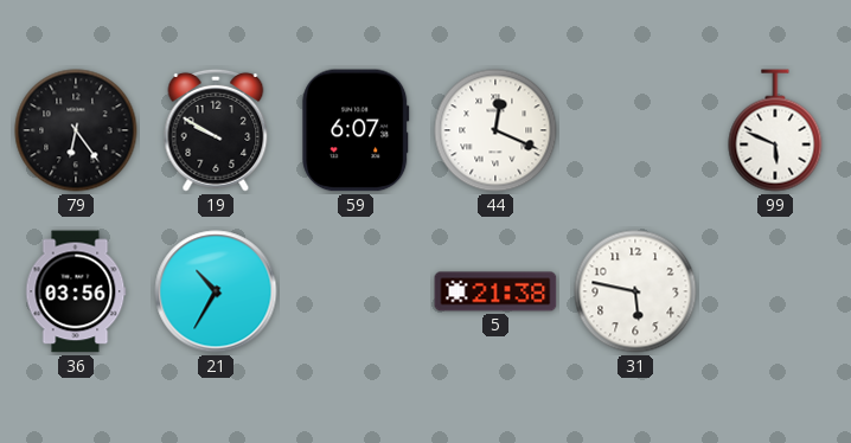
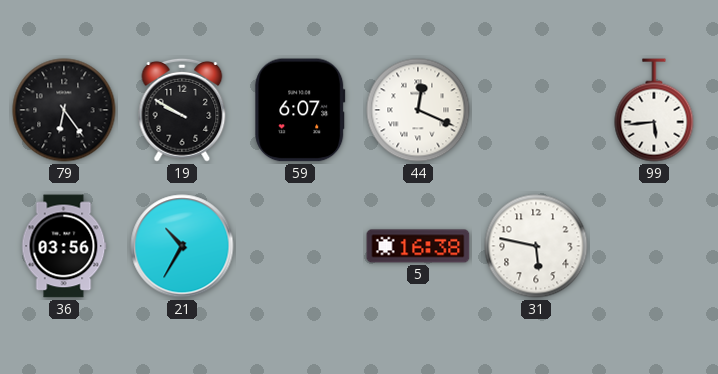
99: 5:49 -> 5:44
5: 21:38 -> 16:38
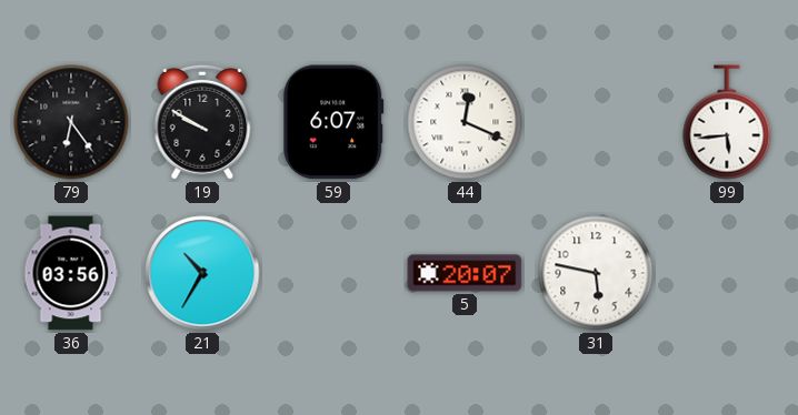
5: 16:38 -> 20:07
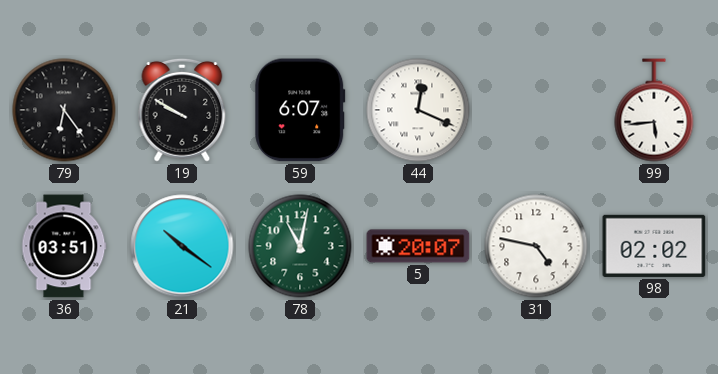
36: 03:56 -> 03:51
21: 10:35 -> 10:21
78: none -> 11:02
31: 5:47 -> 4:47
98: none -> 02:02
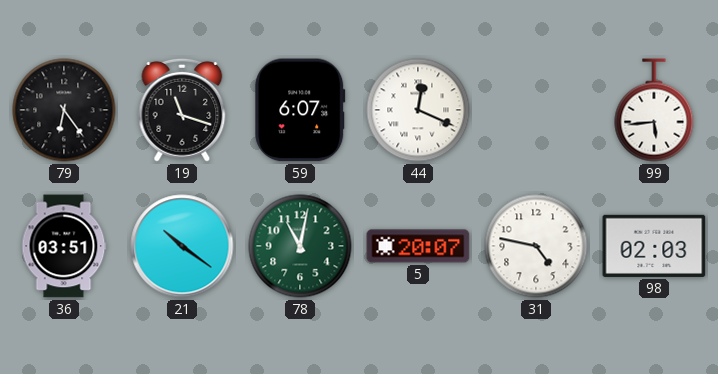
19: 9:50 -> 11:18
98: 02:02 -> 02:03
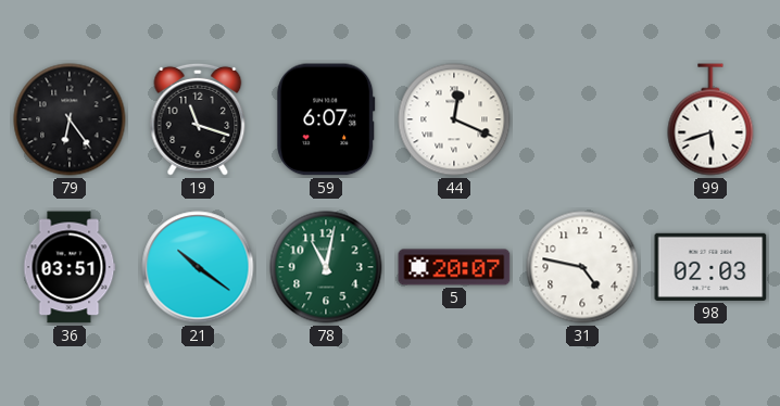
99: 5:44 -> 5:42
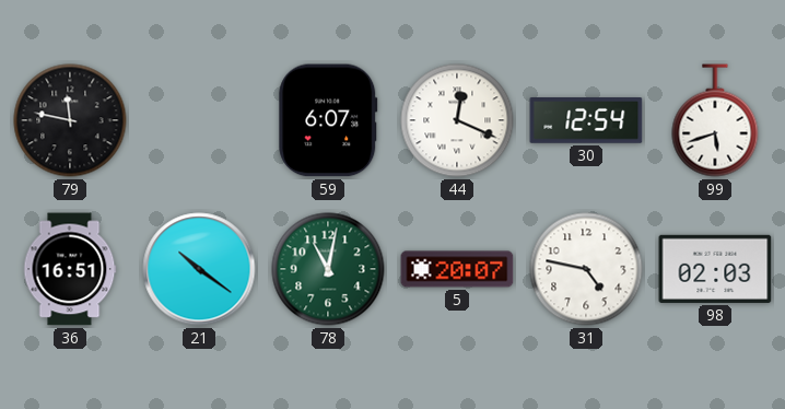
79: 6:24 -> 11:47
19: 11:18 -> none
30: none -> 12:54
36: 03:51 -> 16:51
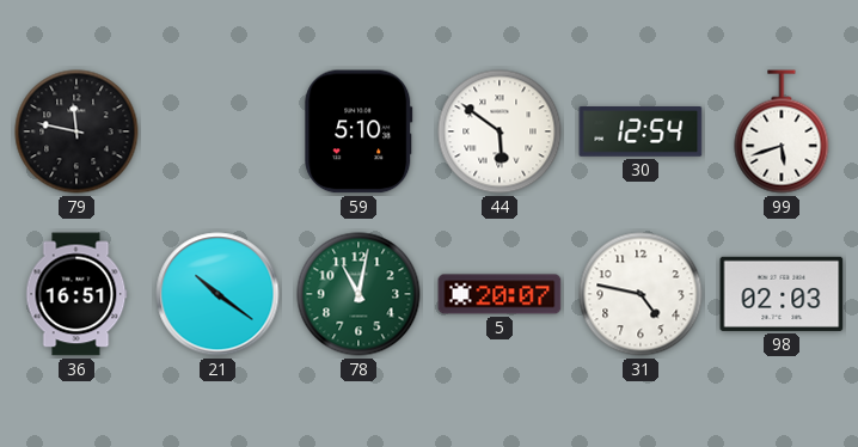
59: 6:07 -> 5:10
44: 12:19 -> 5:51
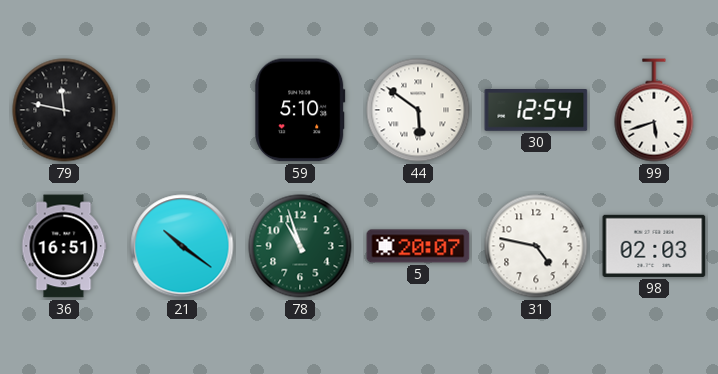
78: 11:02 -> 10:57
